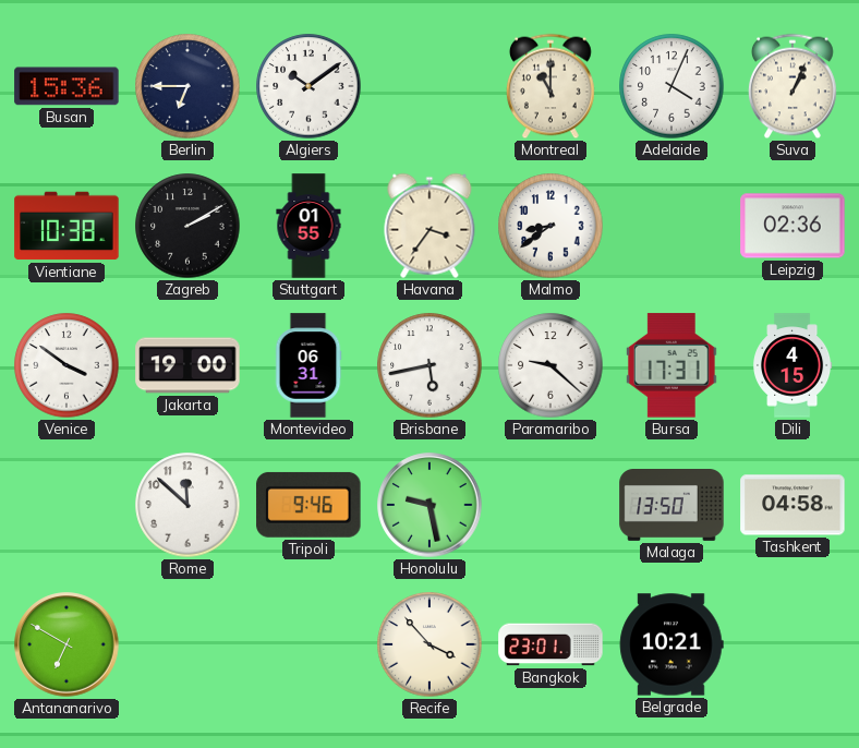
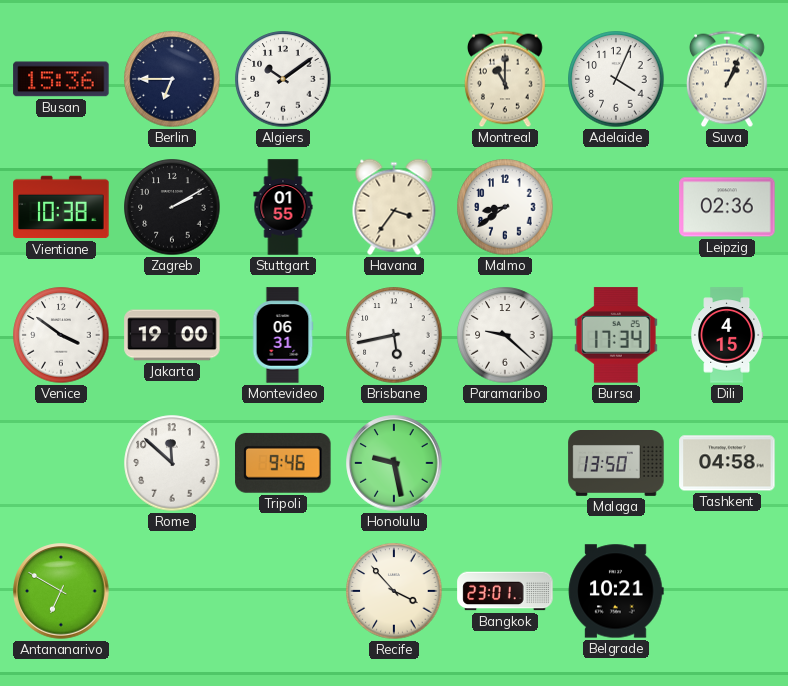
Bursa: 17:31 -> 17:34
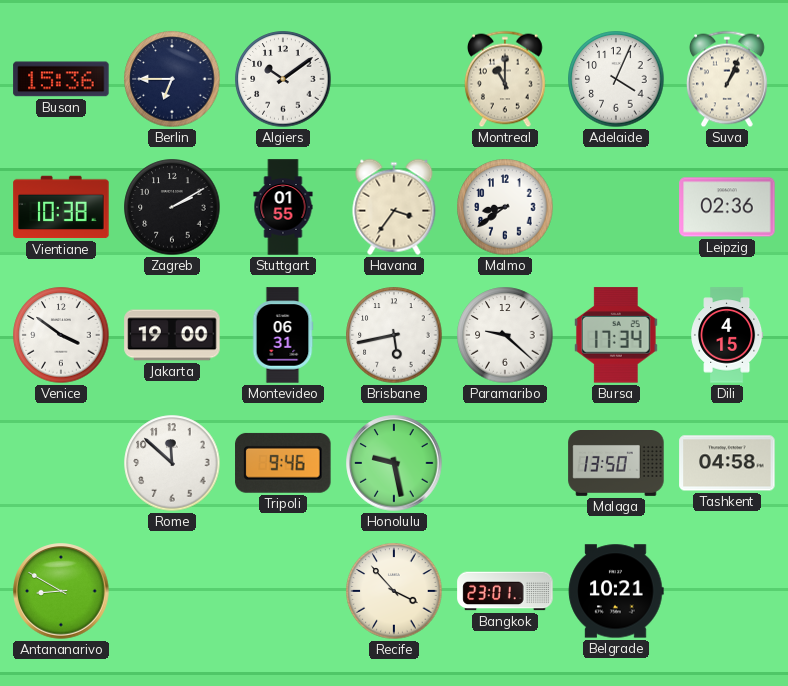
Antananarivo: 6:50 -> 8:50
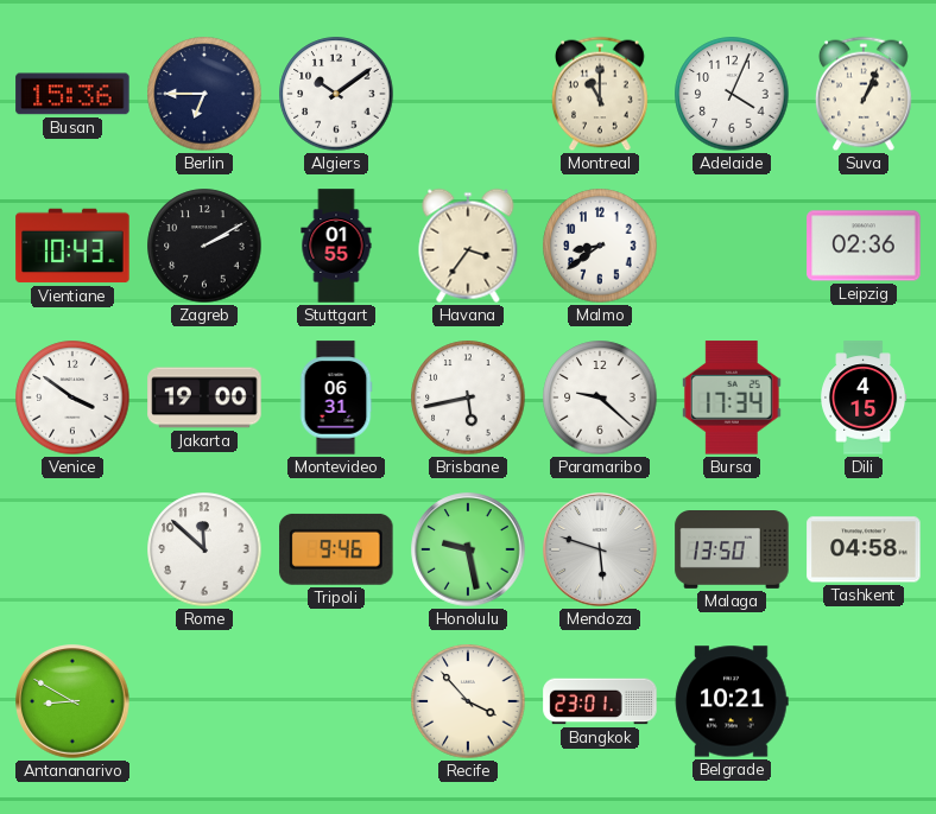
Vientiane: 10:38 -> 10:43
Mendoza: none -> 5:48
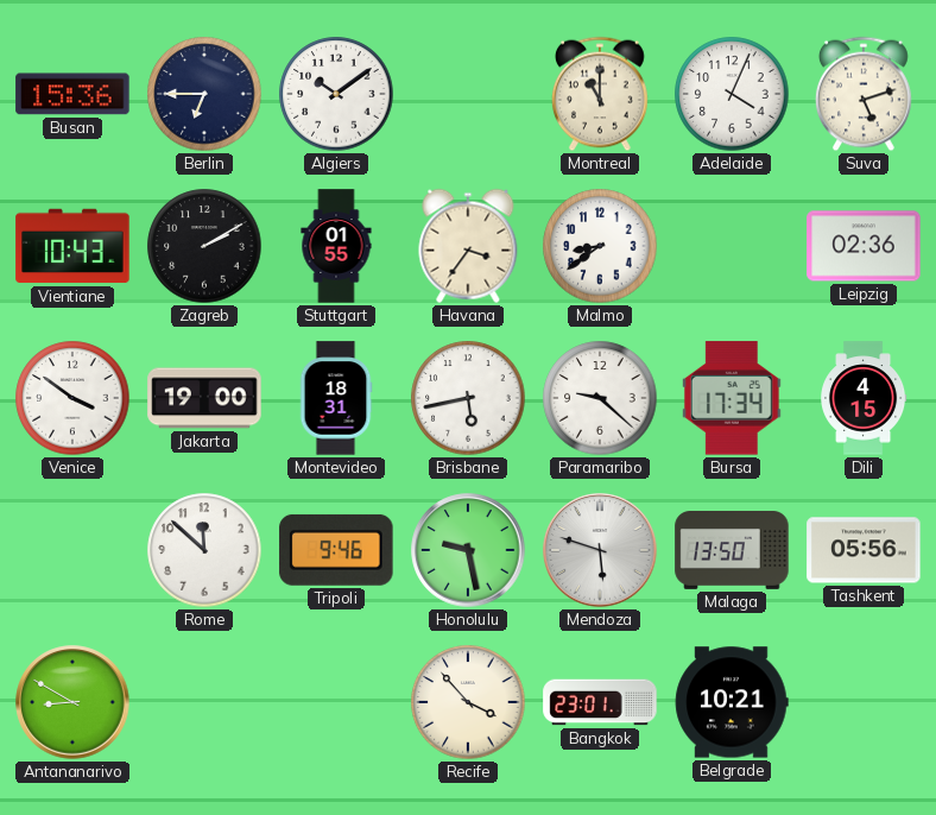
Suva: 1:04 -> 5:12
Montevideo: 06:31 -> 18:31
Tashkent: 04:58 -> 05:56
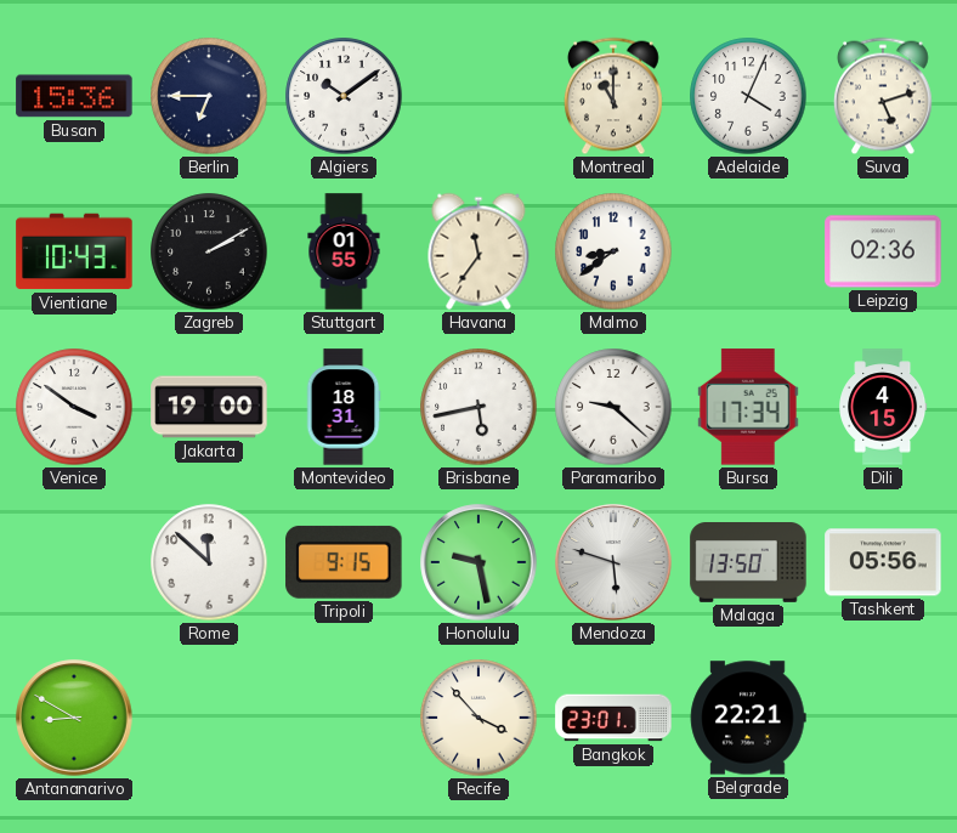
Havana: 3:36 -> 11:36
Tripoli: 9:46 -> 9:15
Belgrade: 10:21 -> 22:21
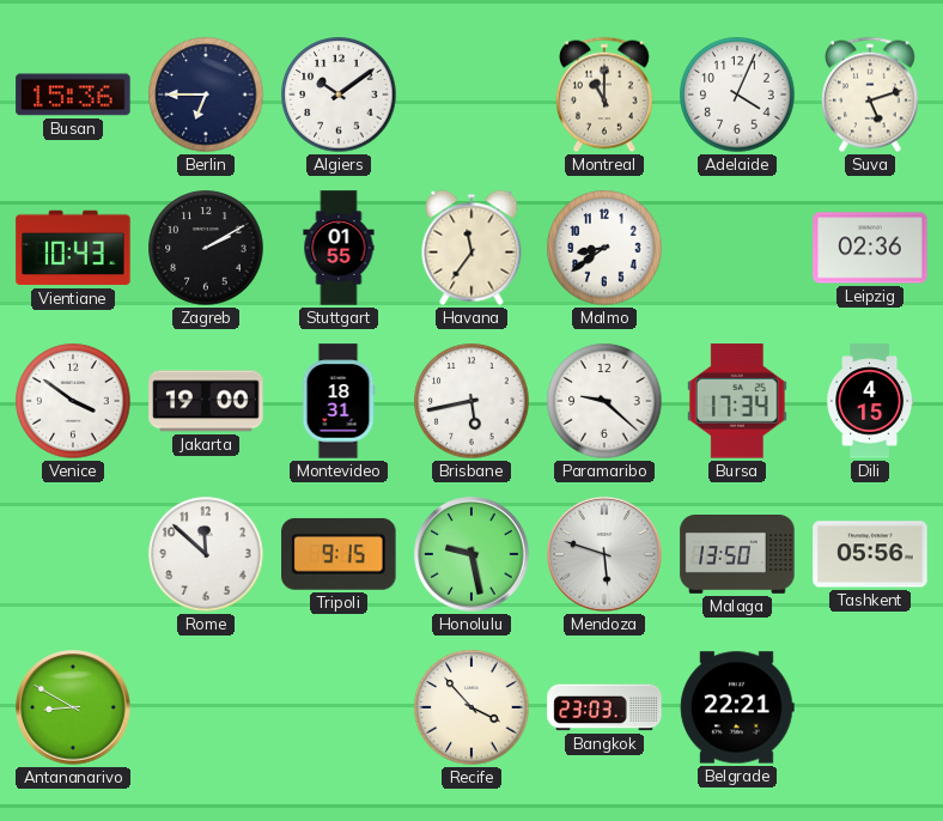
Bangkok: 23:01 -> 23:03
